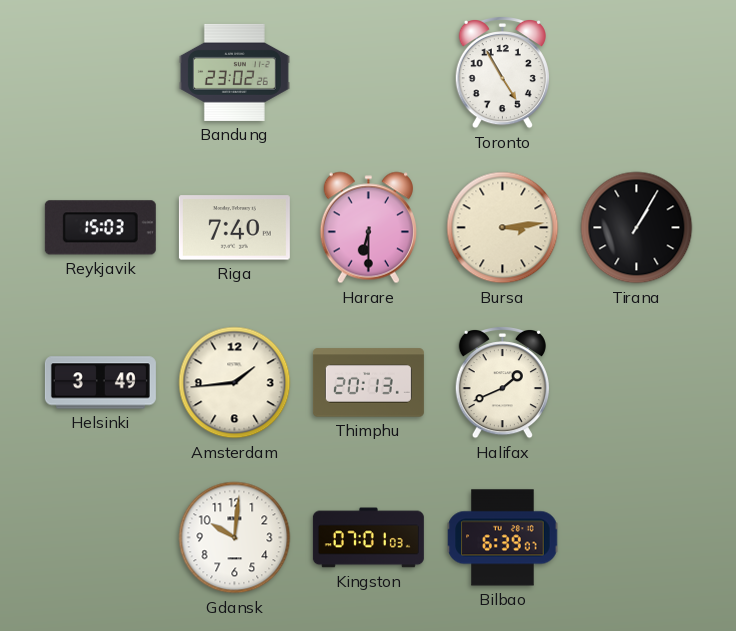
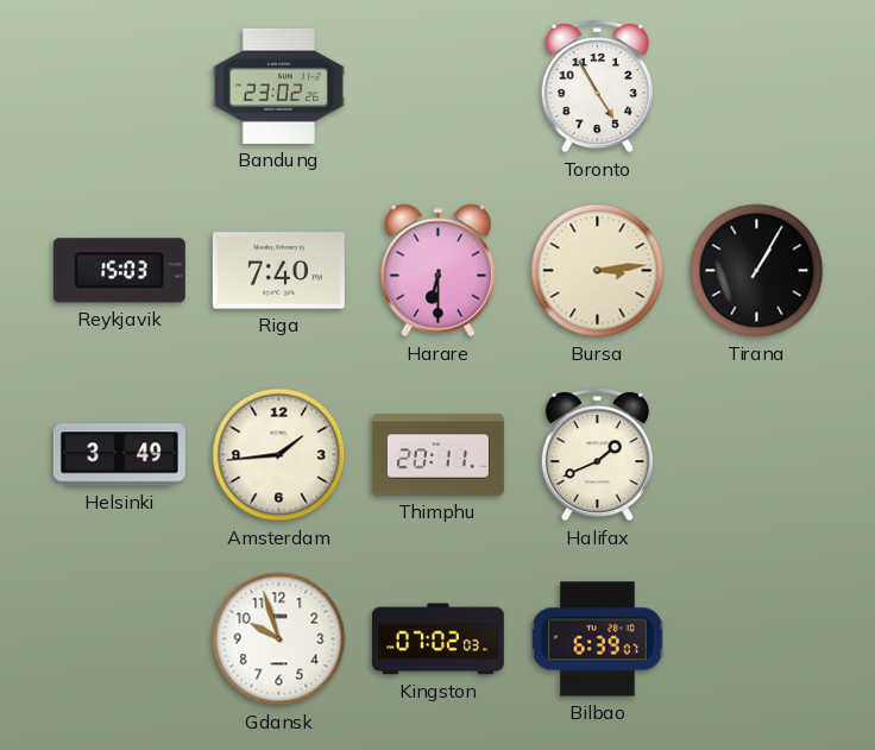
Thimphu: 20:13 -> 20:11
Gdansk: 10:01 -> 9:57
Kingston: 07:01 -> 07:02
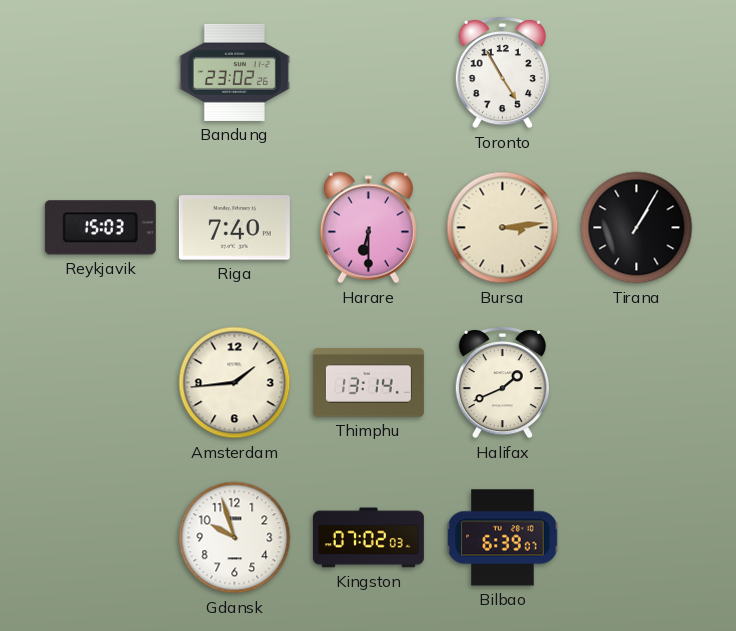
Helsinki: 3:49 -> none
Thimphu: 20:11 -> 13:14
